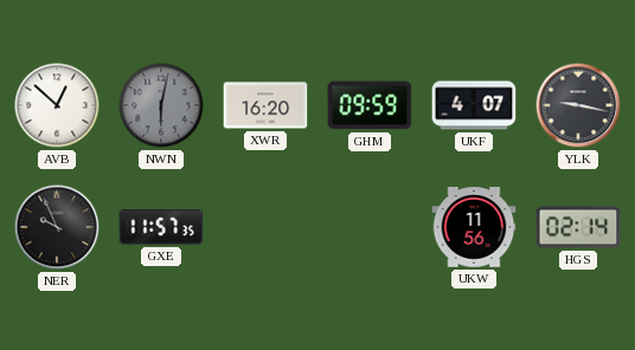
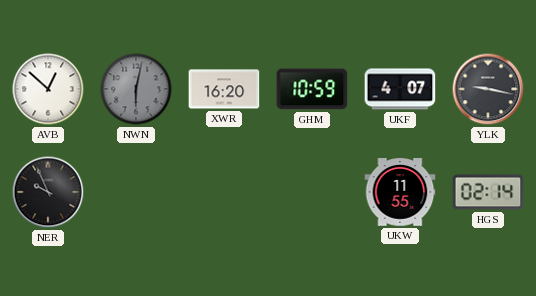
GHM: 09:59 -> 10:59
GXE: 11:57 -> none
UKW: 11:56 -> 11:55
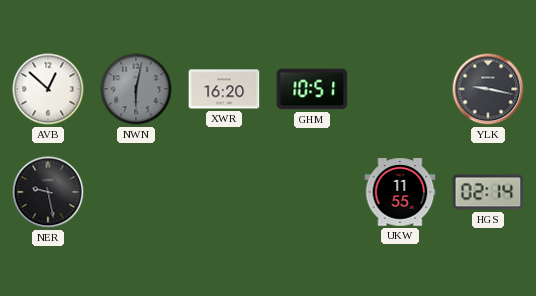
GHM: 10:59 -> 10:51
UKF: 4:07 -> none
NER: 9:56 -> 9:28
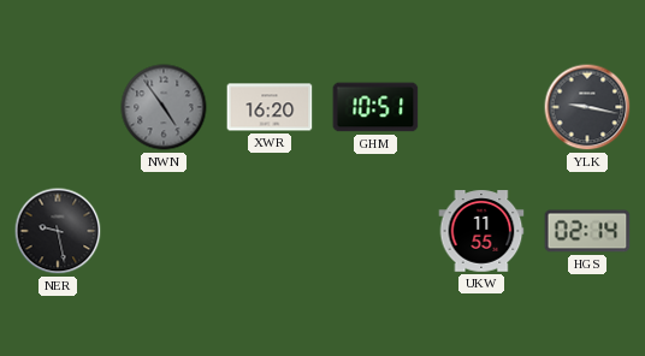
AVB: 12:52 -> none
NWN: 6:02 -> 4:54
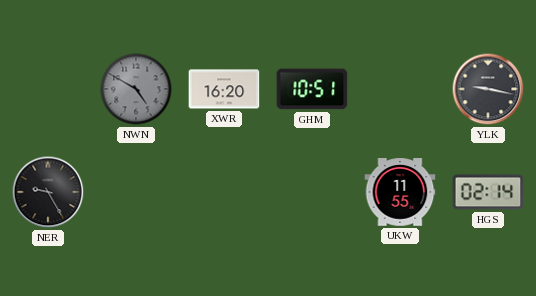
NWN: 4:54 -> 4:50
NER: 9:28 -> 9:25
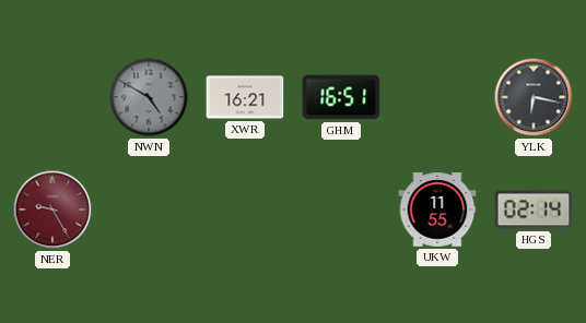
XWR: 16:20 -> 16:21
GHM: 10:51 -> 16:51
YLK: 9:17 -> 6:17
NER dial: black -> burgundy
